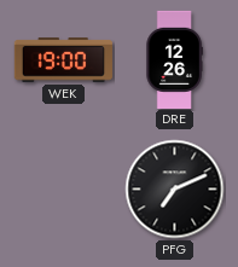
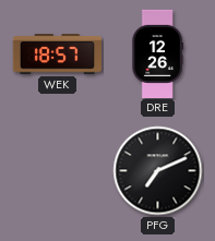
WEK: 19:00 -> 18:57
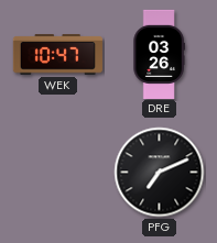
WEK: 18:57 -> 10:47
DRE: 12:26 -> 03:26
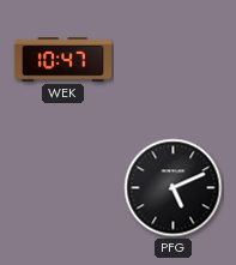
DRE: 03:26 -> none
PFG: 7:11 -> 5:11
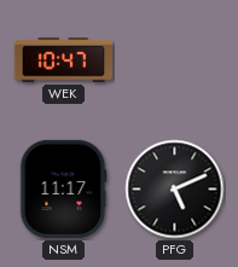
NSM: none -> 11:17
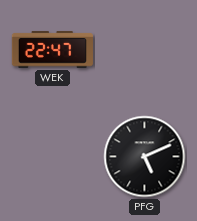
WEK: 10:47 -> 22:47
NSM: 11:17 -> none
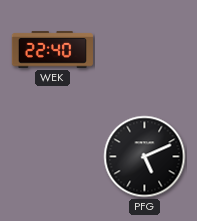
WEK: 22:47 -> 22:40
